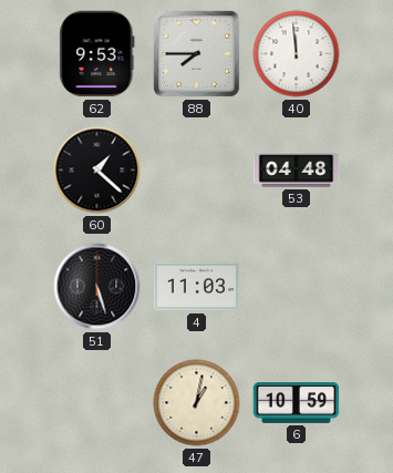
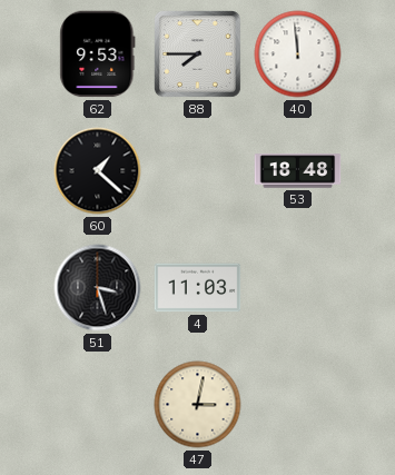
53: 04:48 -> 18:48
51: 5:27 -> 3:27
47: 1:02 -> 3:02
6: 10:59 -> none
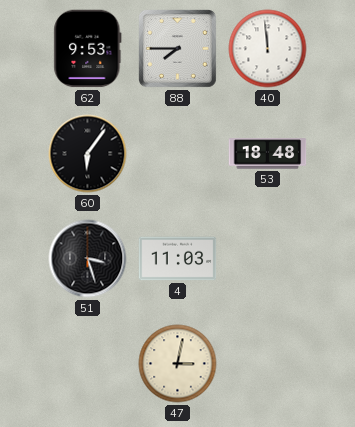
60: 1:22 -> 6:06
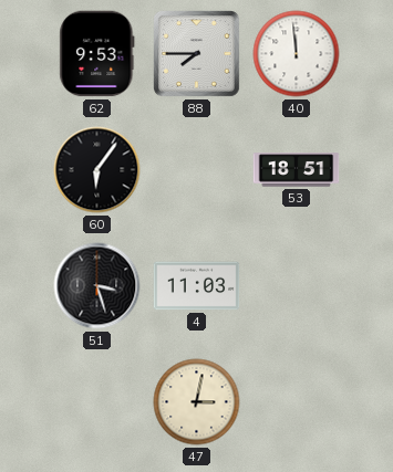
53: 18:48 -> 18:51
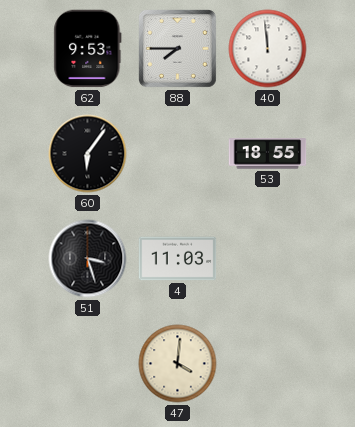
53: 18:51 -> 18:55
47: 3:02 -> 4:01
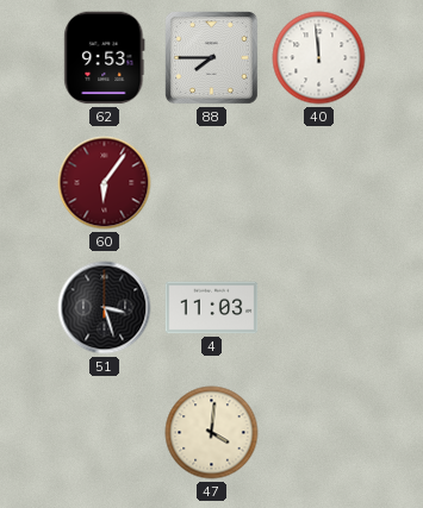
60 dial: black -> burgundy
53: 18:55 -> none
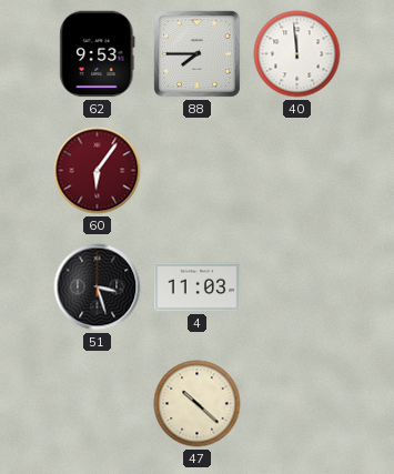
47: 4:01 -> 10:22
